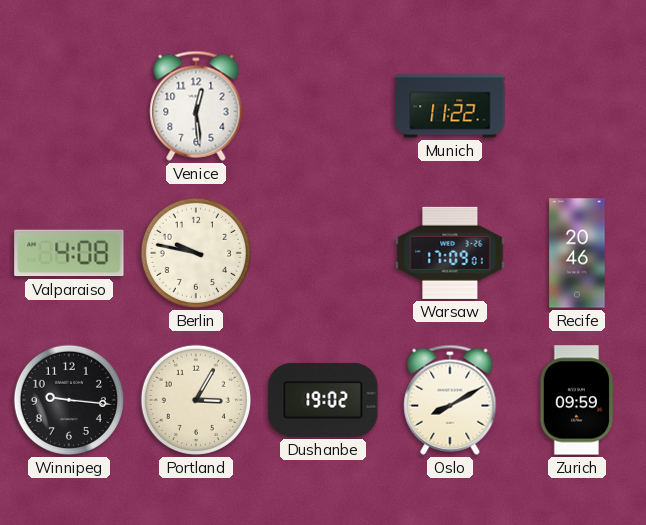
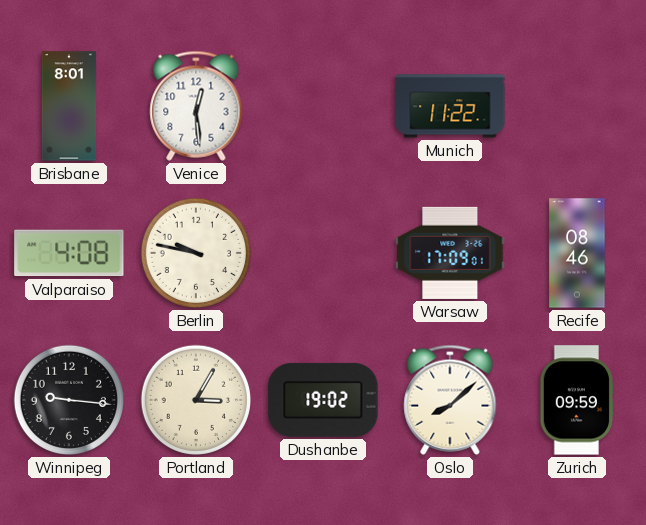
Brisbane: none -> 8:01
Recife: 20:46 -> 08:46
Oslo: 8:10 -> 8:08
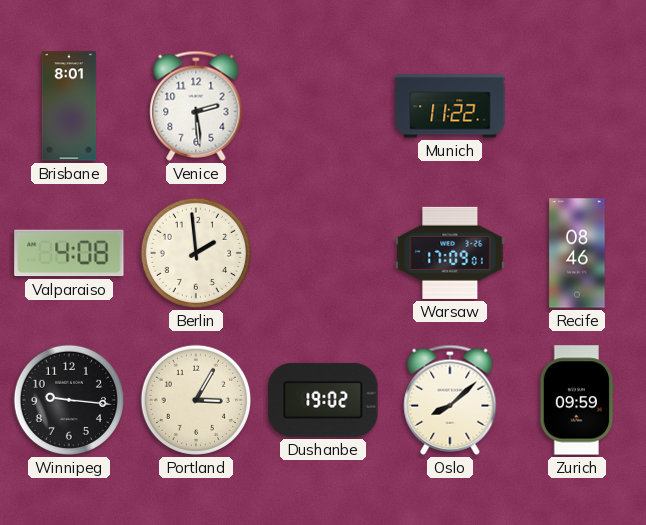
Venice: 12:29 -> 2:29
Berlin: 9:47 -> 1:59
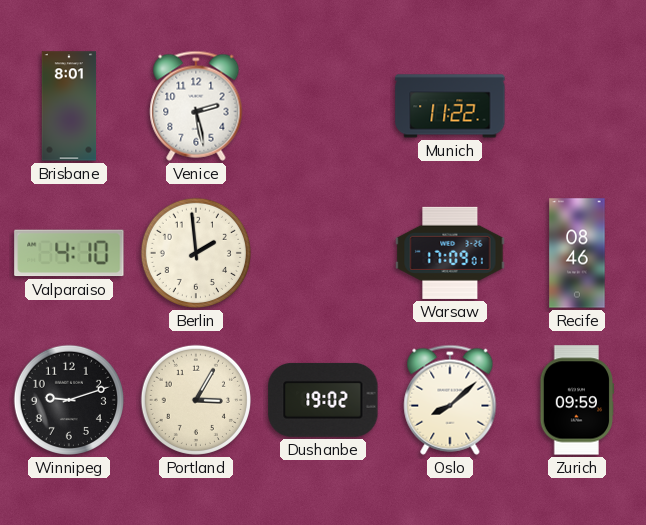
Venice: 2:29 -> 2:28
Valparaiso: 4:08 -> 4:10
Winnipeg: 9:16 -> 9:12
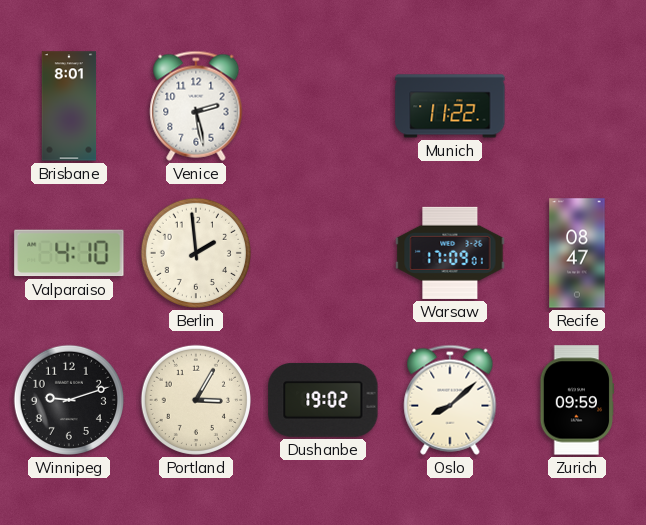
Recife: 08:46 -> 08:47
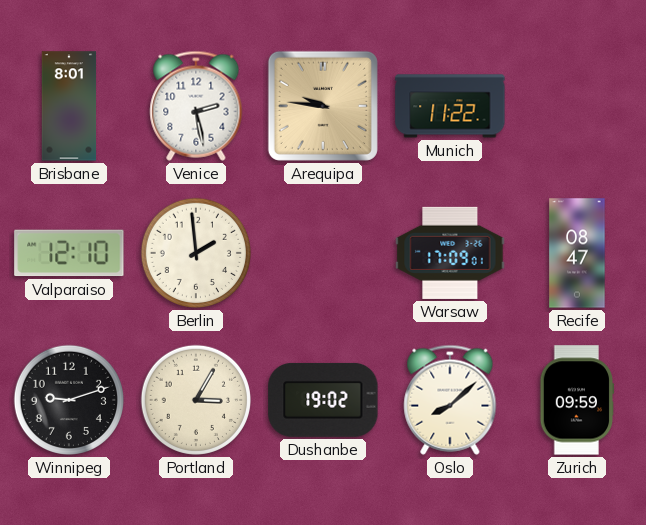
Arequipa: none -> 9:46
Valparaiso: 4:10 -> 12:10
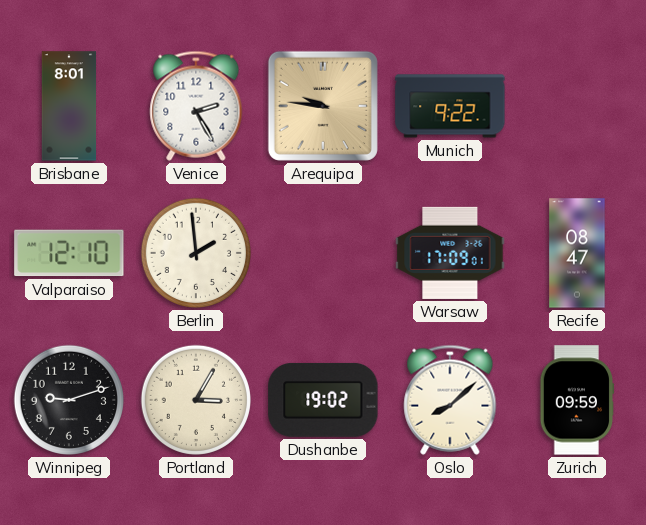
Venice: 2:28 -> 2:25
Munich: 11:22 -> 9:22
